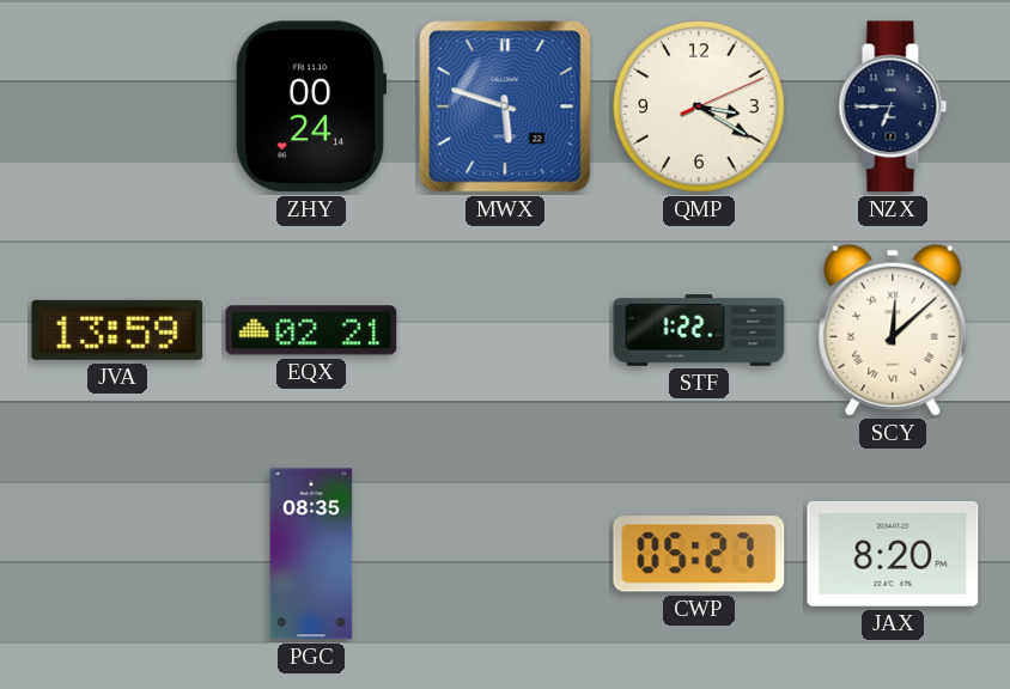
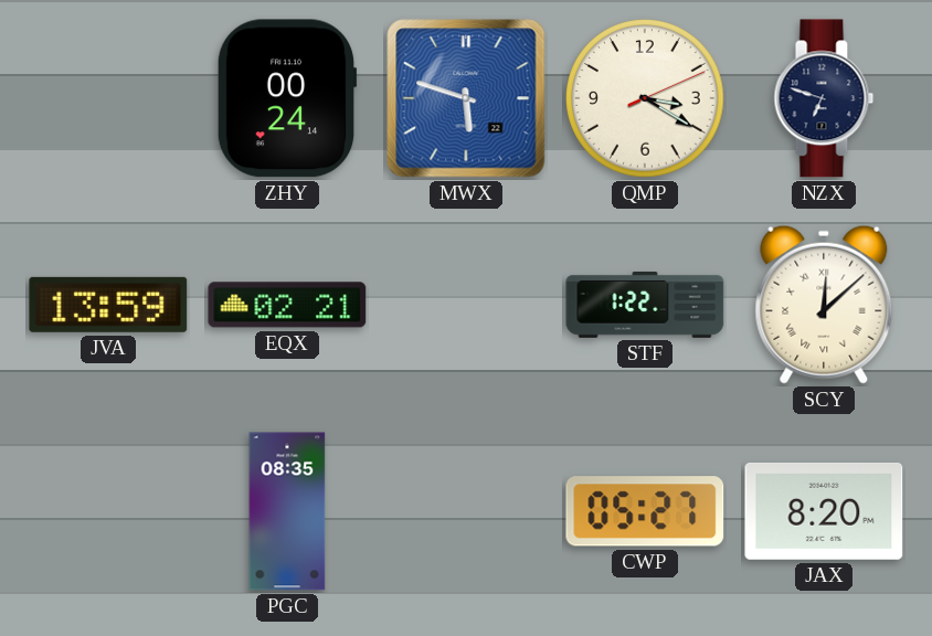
NZX: 6:45 -> 6:48
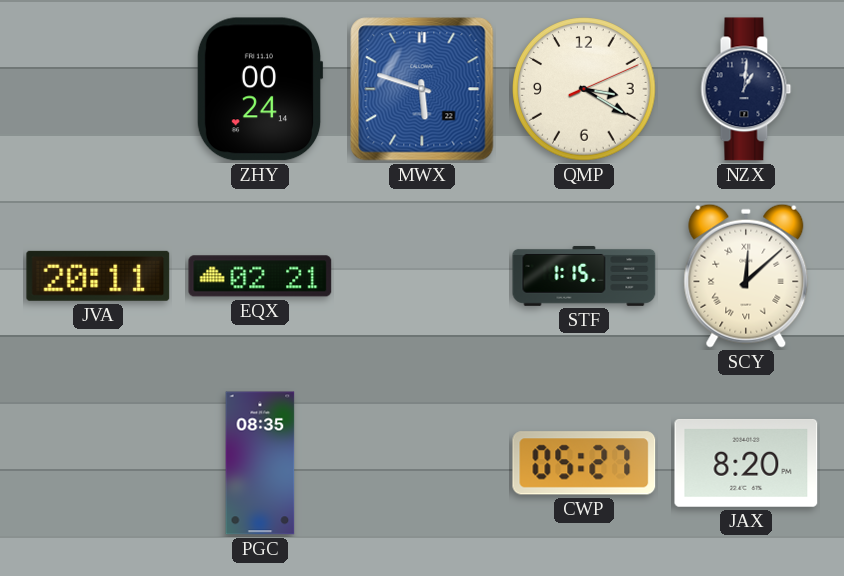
NZX: 6:48 -> 1:01
JVA: 13:59 -> 20:11
STF: 1:22 -> 1:15
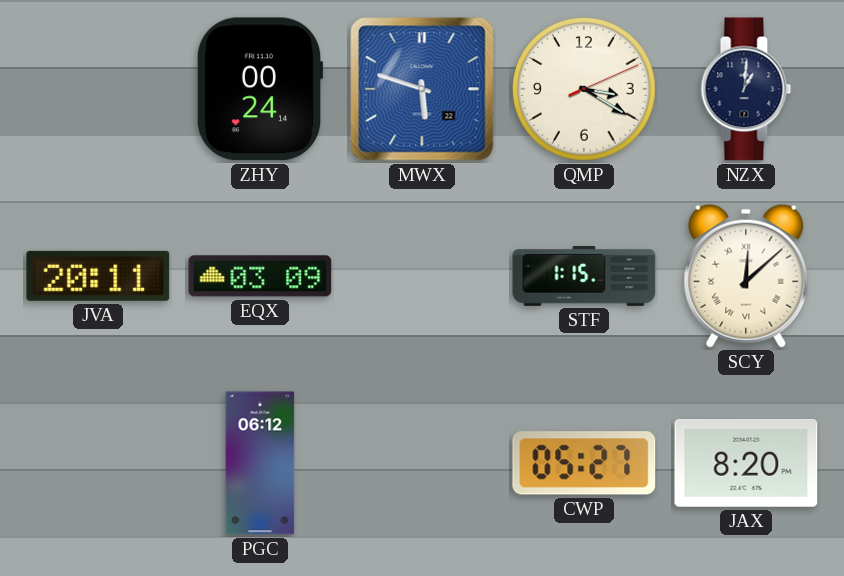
EQX: 02:21 -> 03:09
PGC: 08:35 -> 06:12
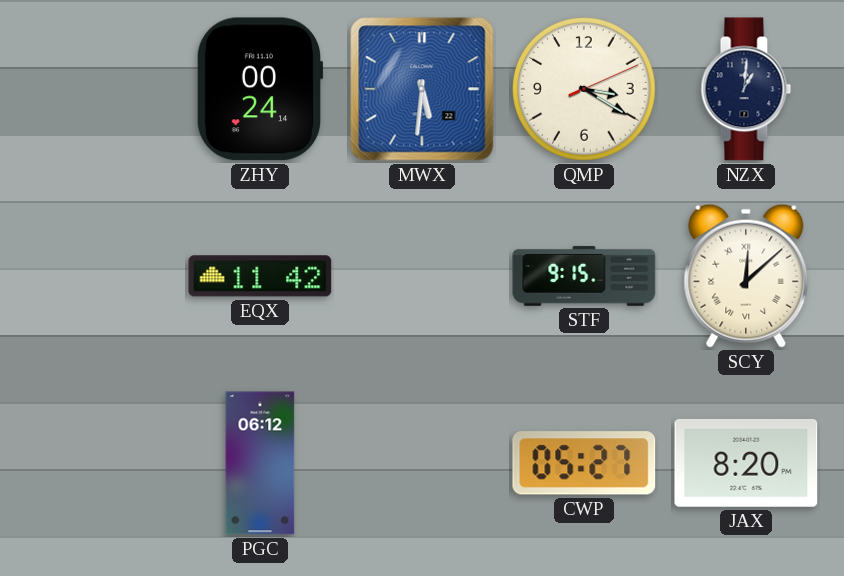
MWX: 5:48 -> 5:31
JVA: 20:11 -> none
EQX: 03:09 -> 11:42
STF: 1:15 -> 9:15
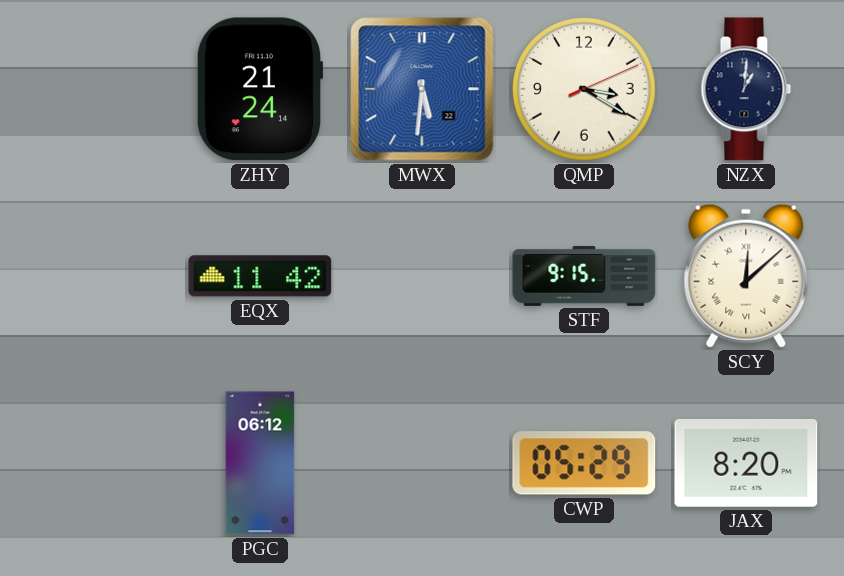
ZHY: 00:24 -> 21:24
CWP: 05:27 -> 05:29
